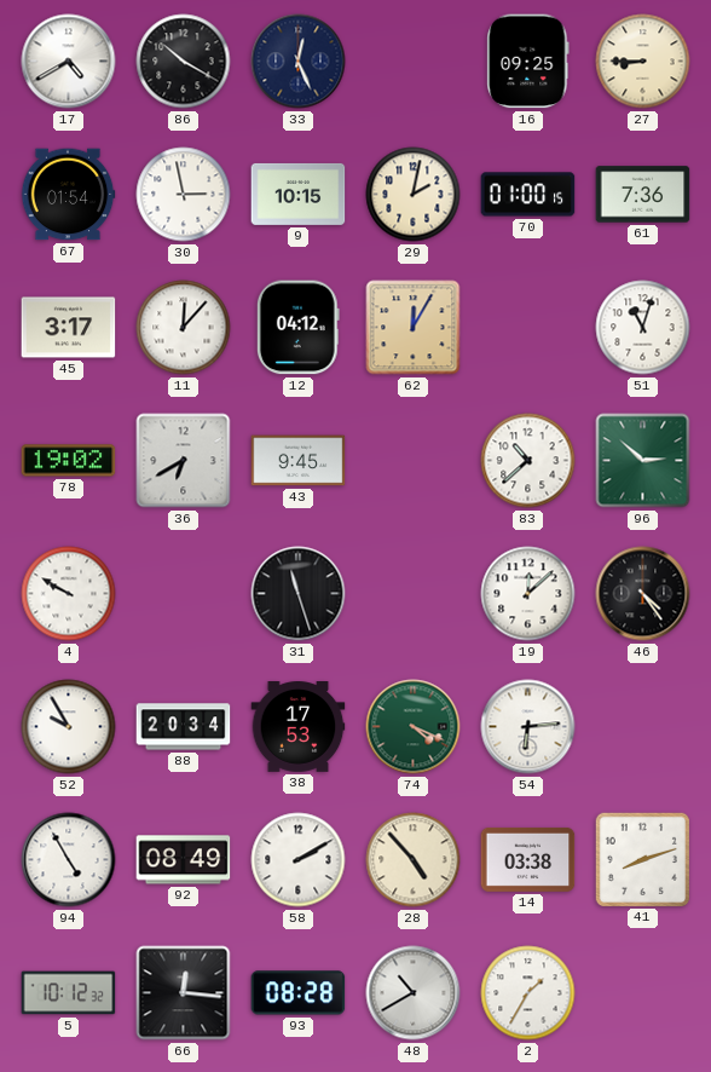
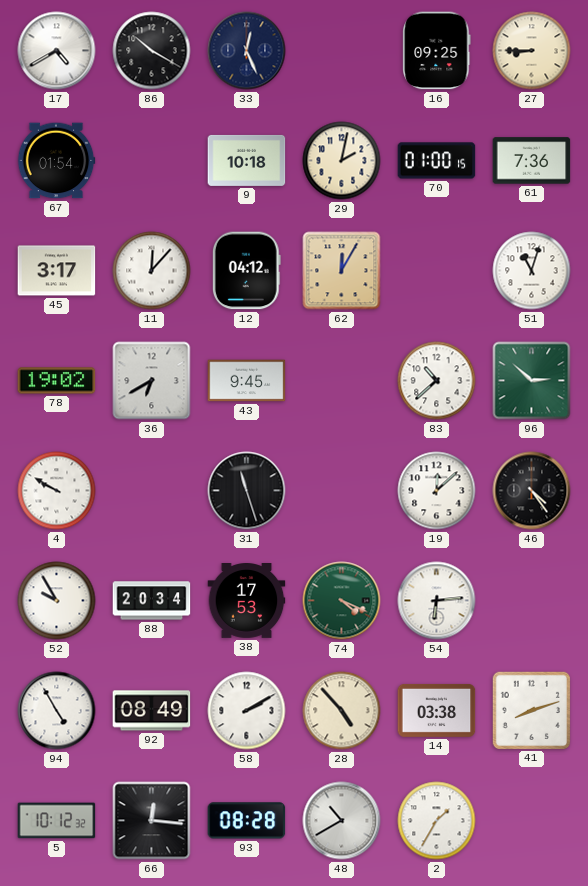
30: 2:58 -> none
9: 10:15 -> 10:18
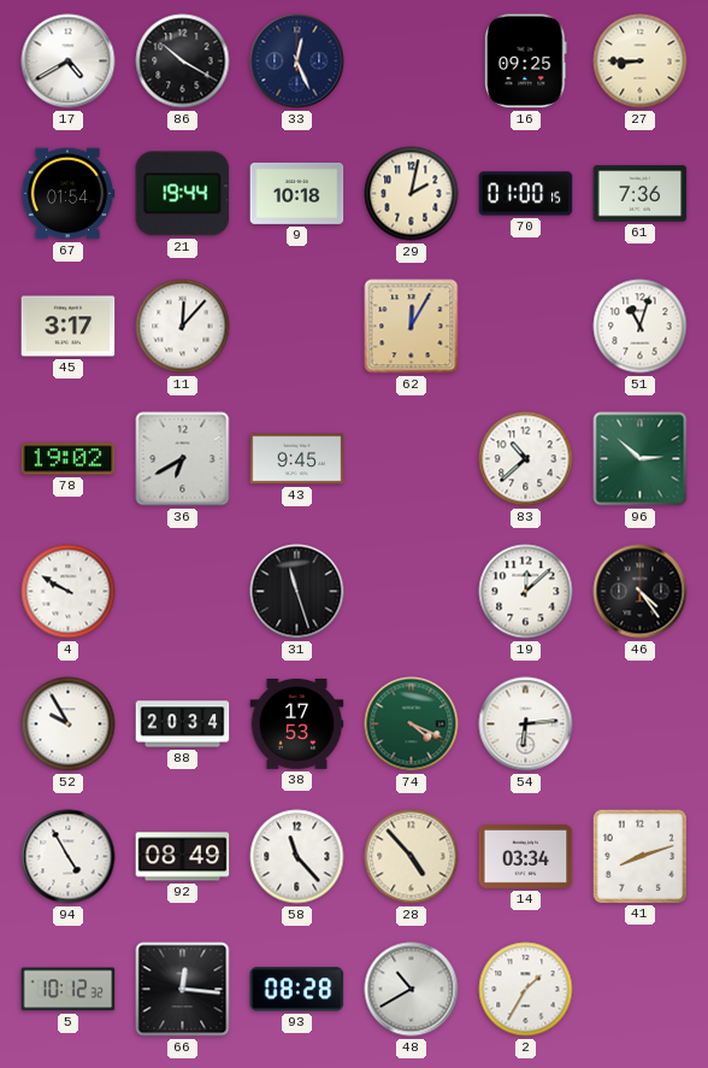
21: none -> 19:44
12: 04:12 -> none
58: 2:10 -> 11:23
14: 03:38 -> 03:34
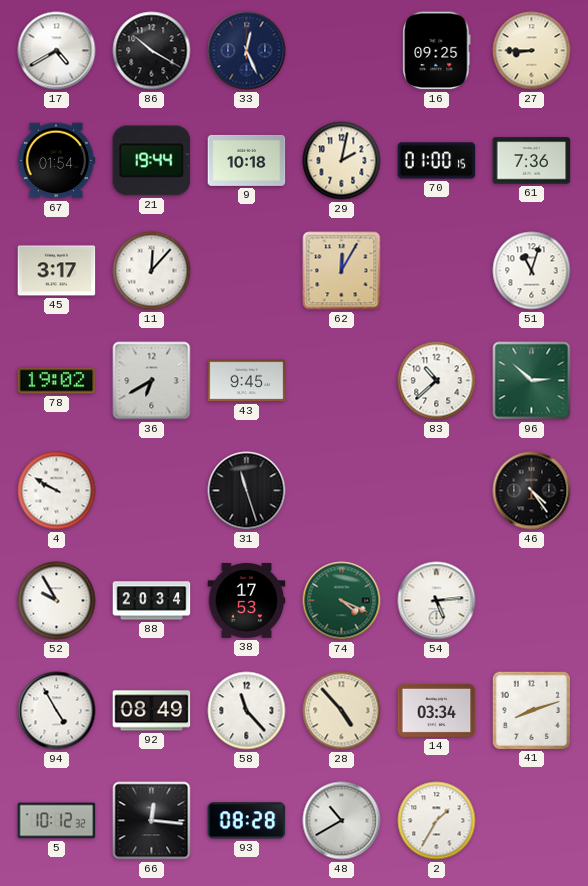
19: 12:08 -> none
54: 6:14 -> 5:14
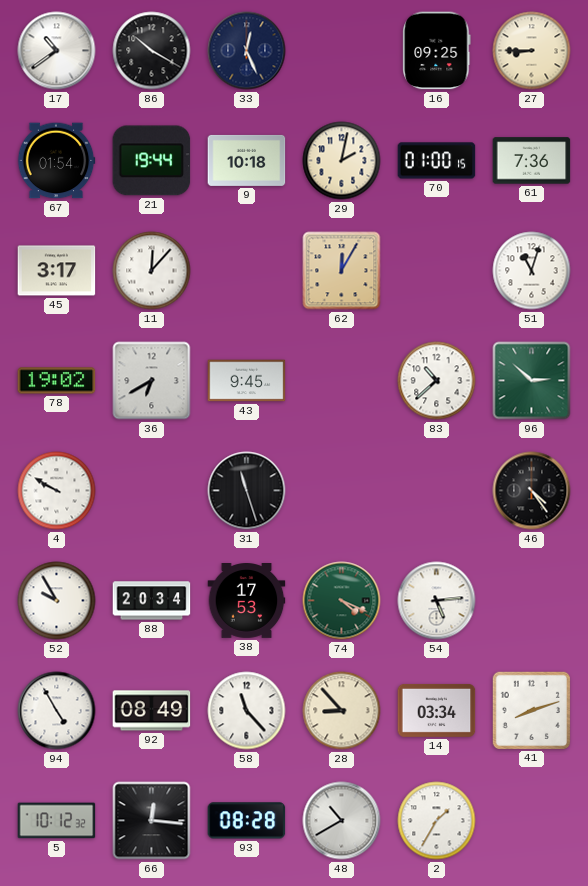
17: 4:40 -> 10:39
28: 4:53 -> 8:53
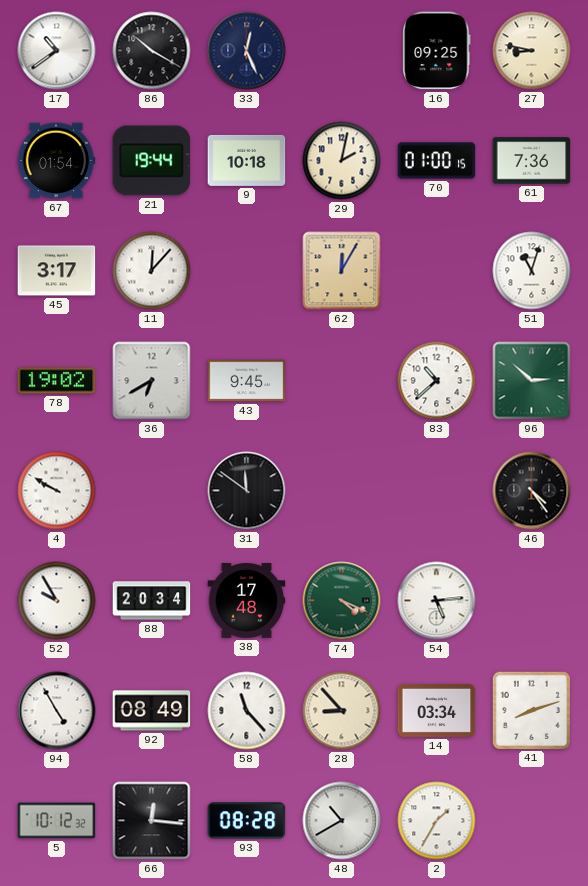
27: 8:45 -> 8:47
31: 11:27 -> 11:51
38: 17:53 -> 17:48
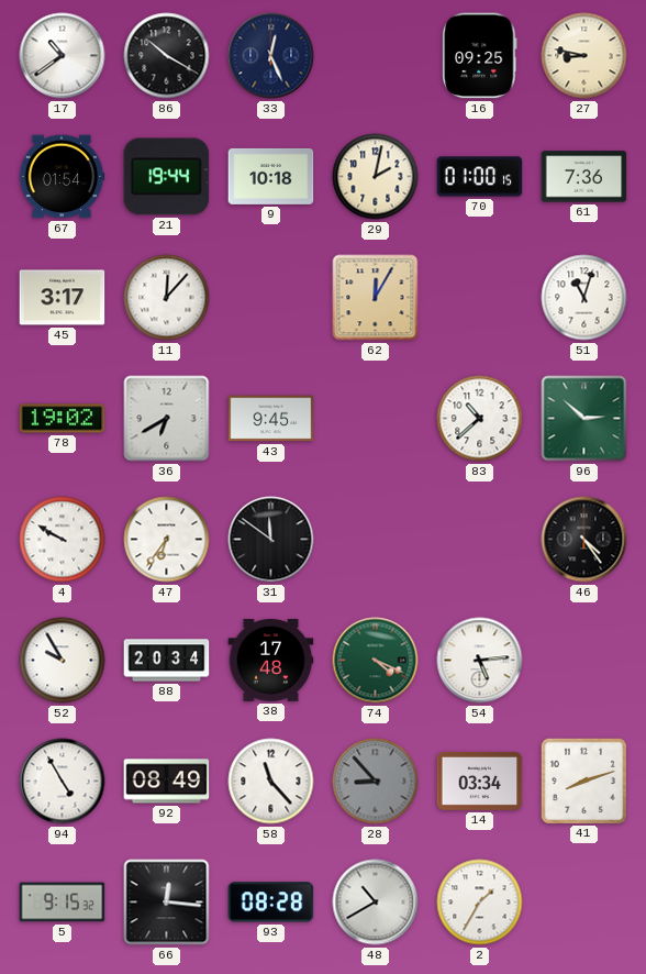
47: none -> 6:36
28 dial: cream -> grey
5: 10:12 -> 9:15
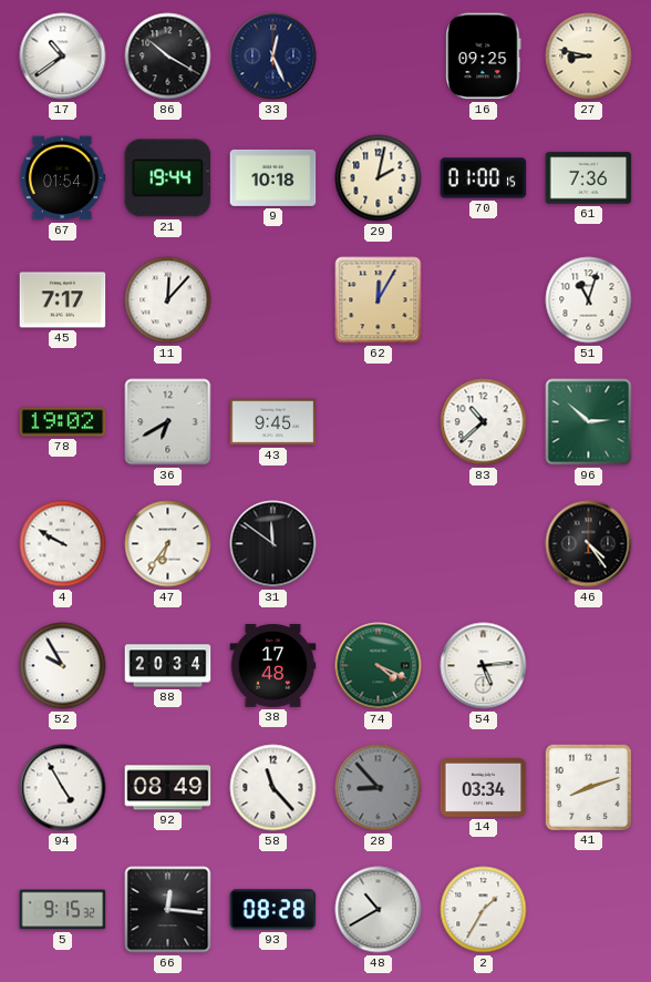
45: 3:17 -> 7:17
